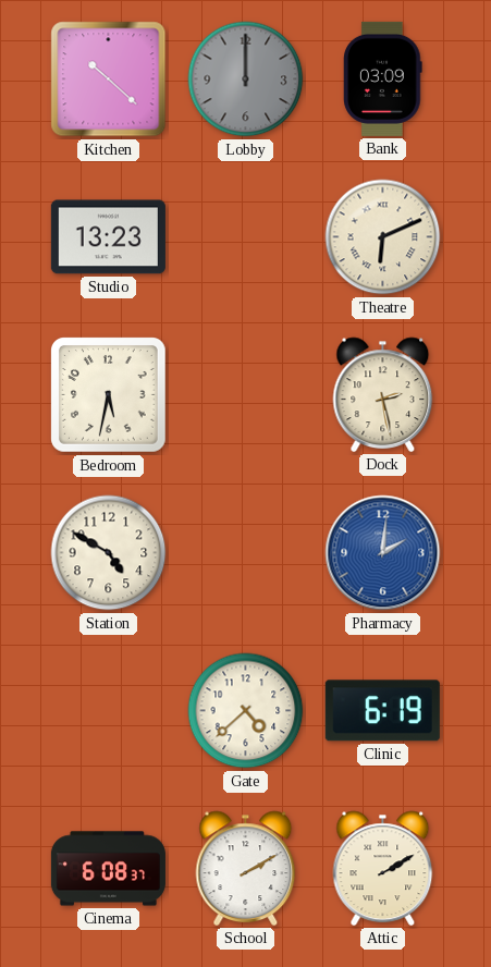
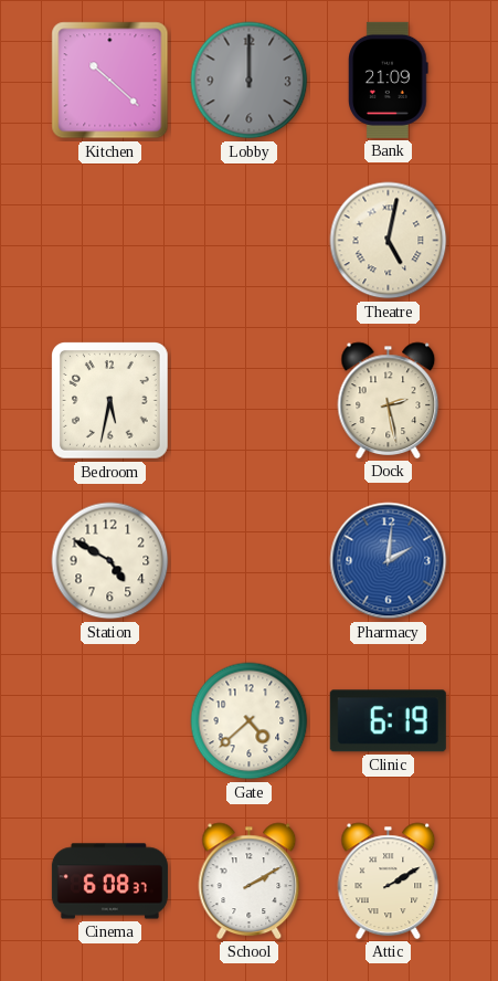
Bank: 03:09 -> 21:09
Studio: 13:23 -> none
Theatre: 6:11 -> 5:02
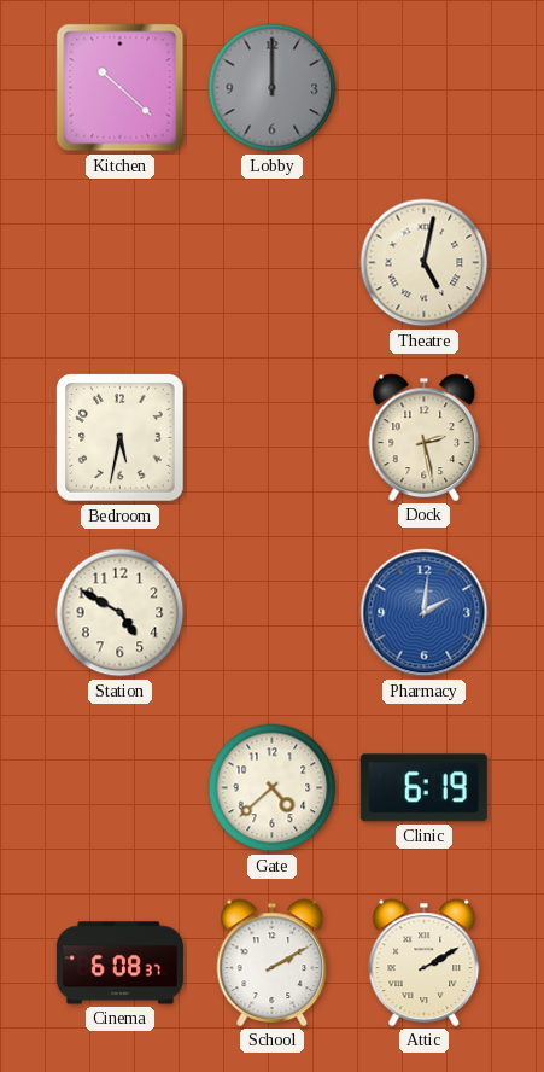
Bank: 21:09 -> none
